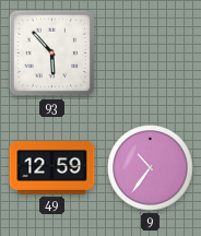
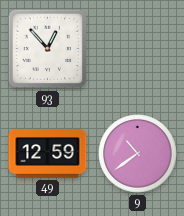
93: 5:53 -> 12:53
9: 10:36 -> 10:39
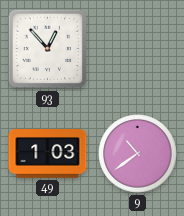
49: 12:59 -> 1:03
